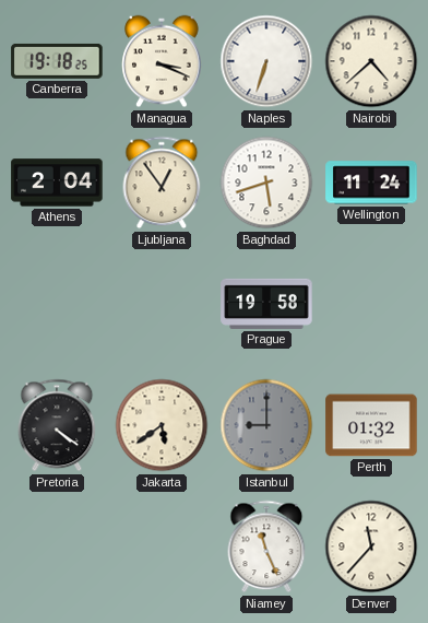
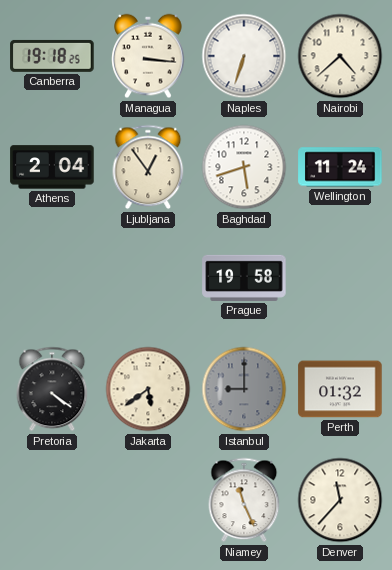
Managua: 3:19 -> 3:16
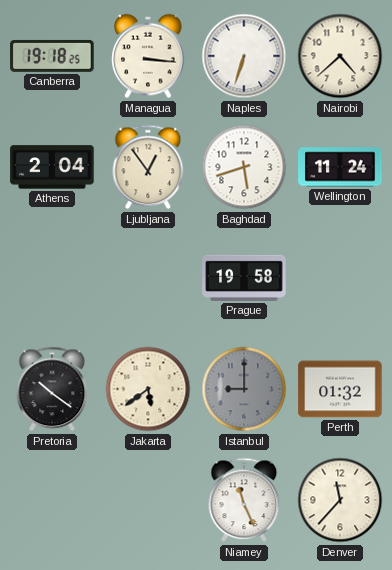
Pretoria: 4:21 -> 10:21
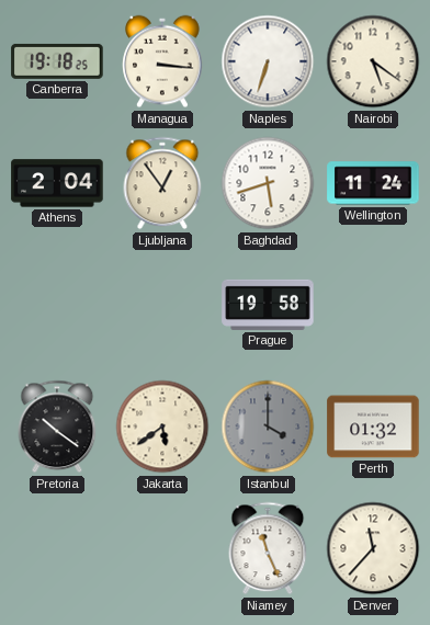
Nairobi: 4:38 -> 5:21
Istanbul: 9:00 -> 4:00
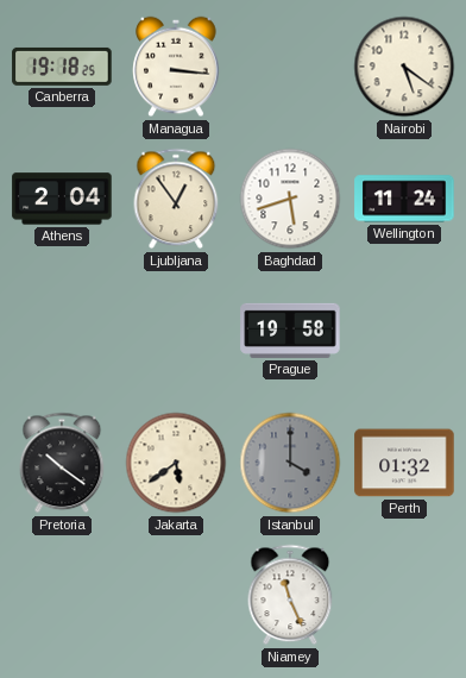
Naples: 6:33 -> none
Denver: 11:37 -> none
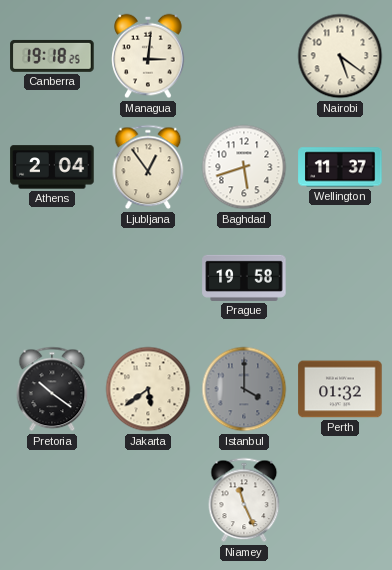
Managua: 3:16 -> 3:01
Wellington: 11:24 -> 11:37
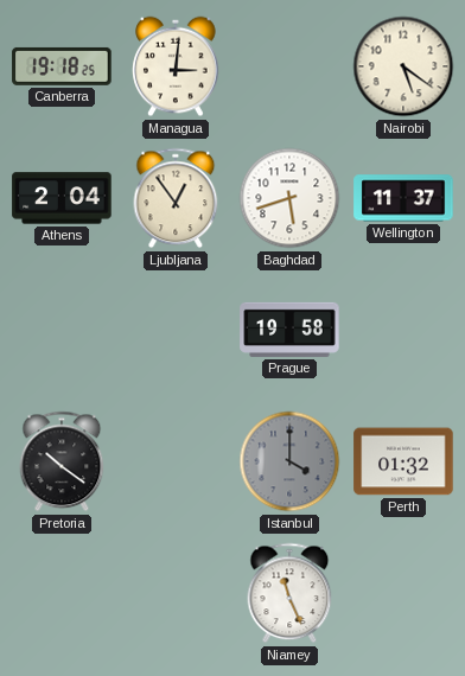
Jakarta: 5:39 -> none
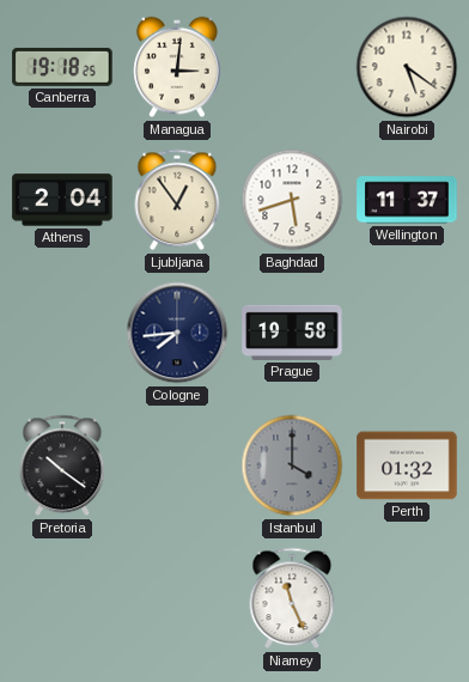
Cologne: none -> 7:44
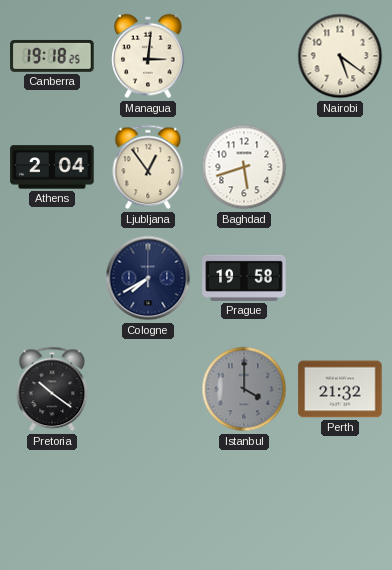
Wellington: 11:37 -> none
Cologne: 7:44 -> 7:40
Perth: 01:32 -> 21:32
Niamey: 11:26 -> none
